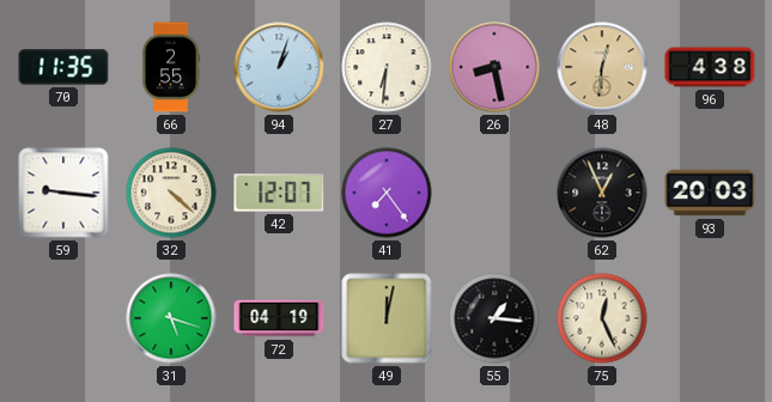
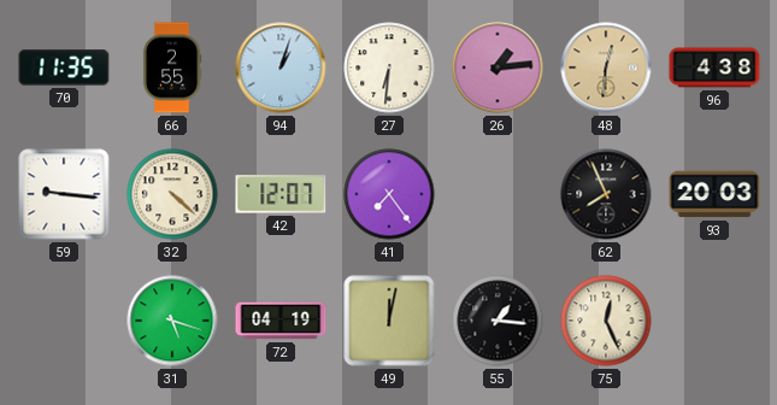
26: 8:28 -> 1:14
62: 12:56 -> 7:56
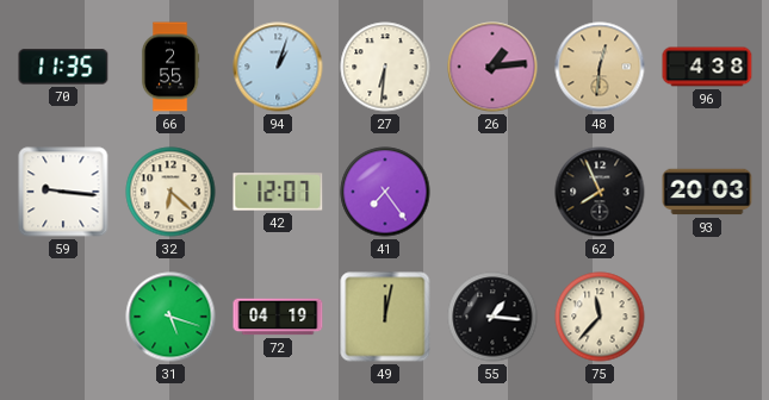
32: 4:22 -> 6:22
75: 12:26 -> 11:37
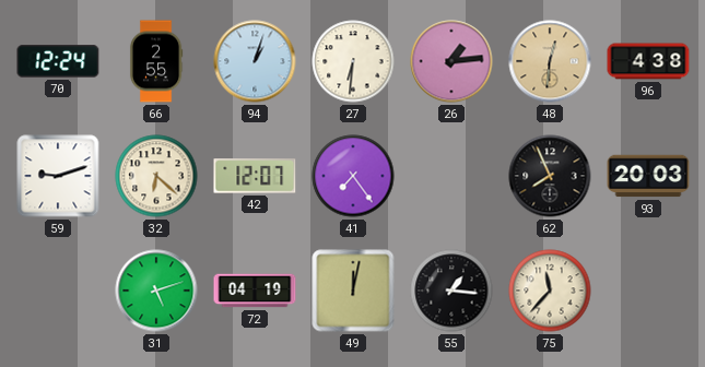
70: 11:35 -> 12:24
59: 9:16 -> 9:12
31: 5:18 -> 5:12
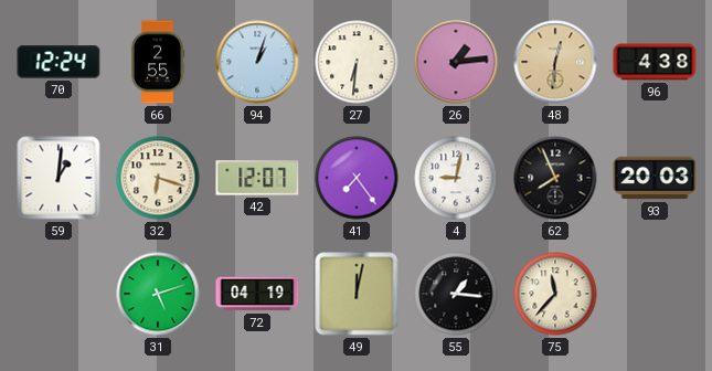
59: 9:12 -> 1:01
32: 6:22 -> 6:18
4: none -> 9:02
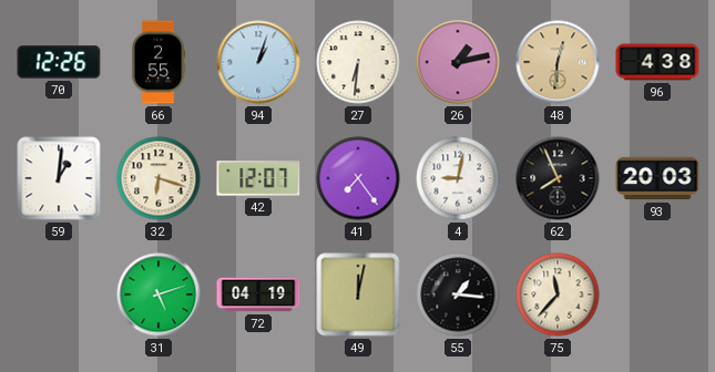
70: 12:24 -> 12:26
26: 1:14 -> 1:13
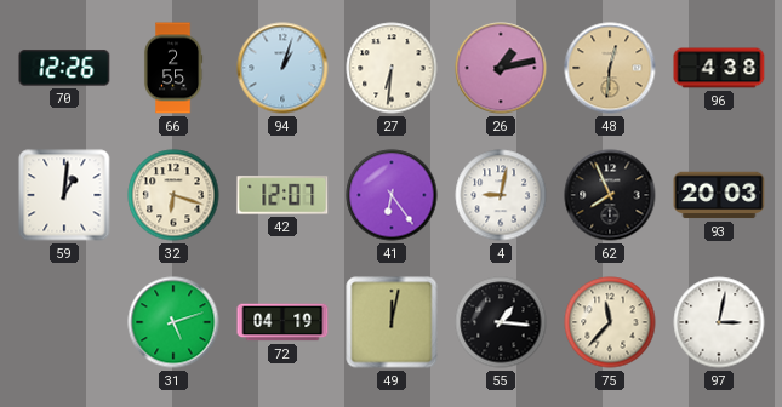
41: 7:24 -> 6:24
97: none -> 3:02
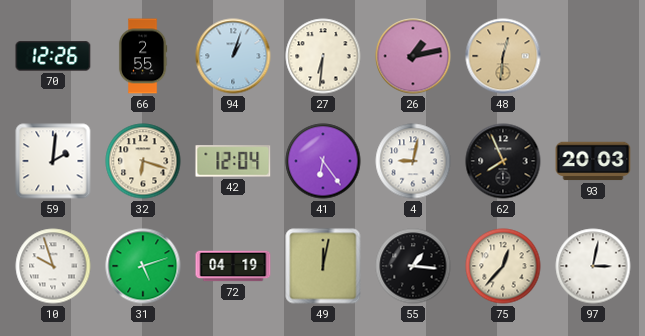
96: 4:38 -> none
59: 1:01 -> 2:01
42: 12:07 -> 12:04
10: none -> 9:57
75: 11:37 -> 12:37
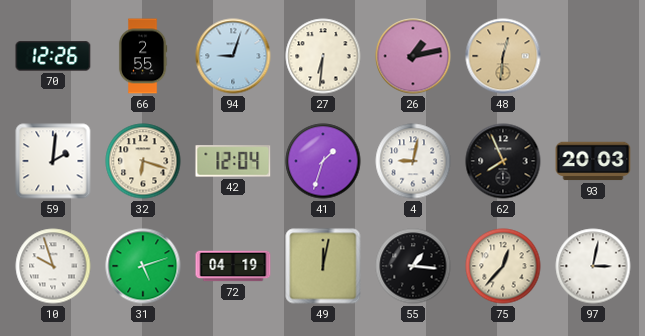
94: 1:03 -> 9:03
41: 6:24 -> 1:33
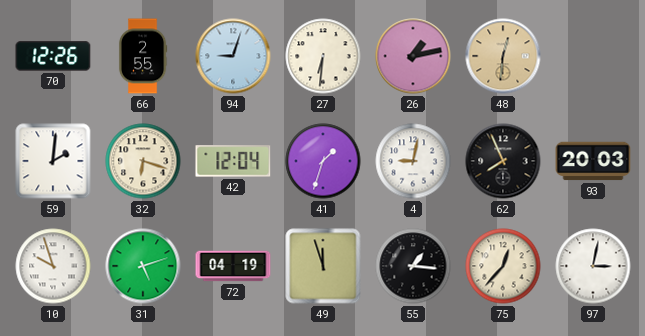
49: 12:02 -> 11:57
